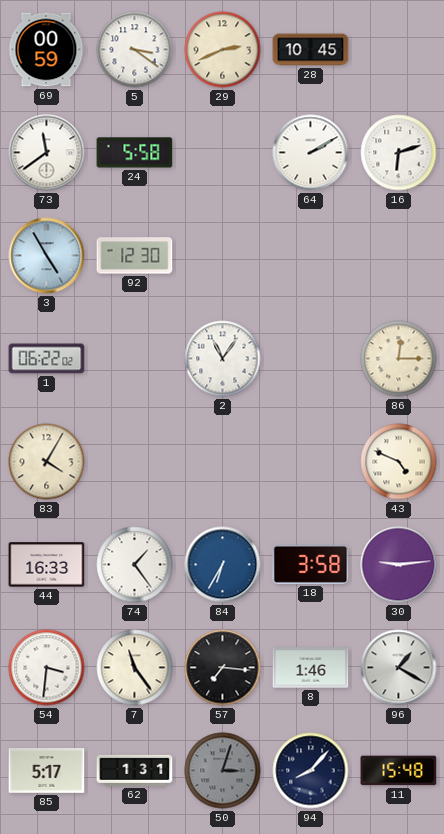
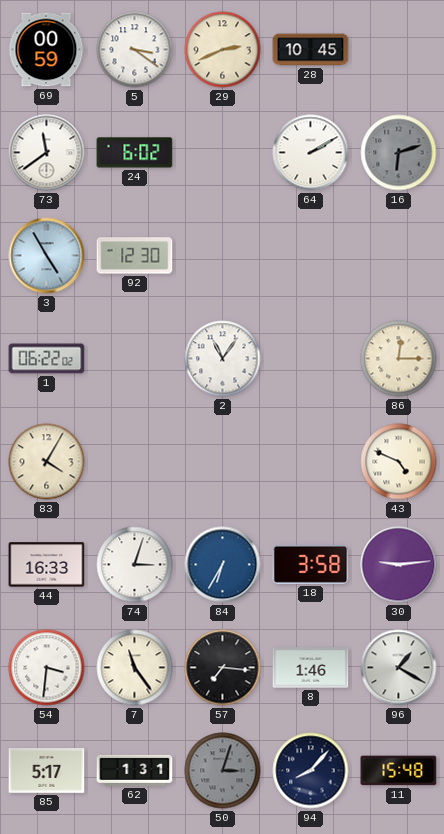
24: 5:58 -> 6:02
16 dial: white -> grey
74: 1:24 -> 3:03
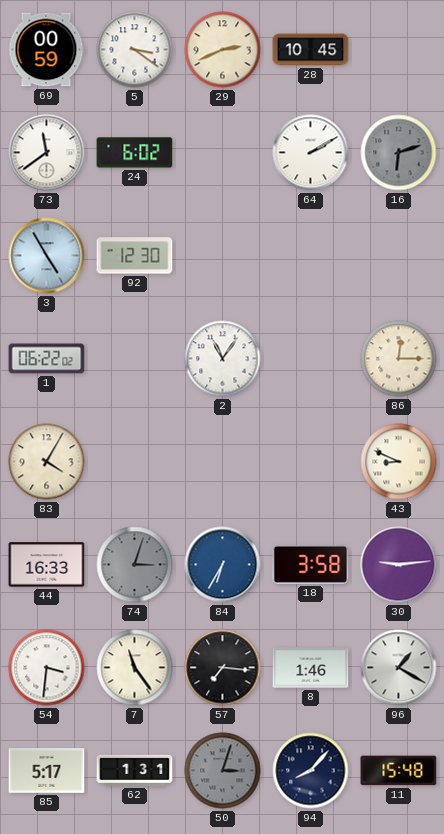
43: 4:49 -> 8:49
74 dial: white -> grey
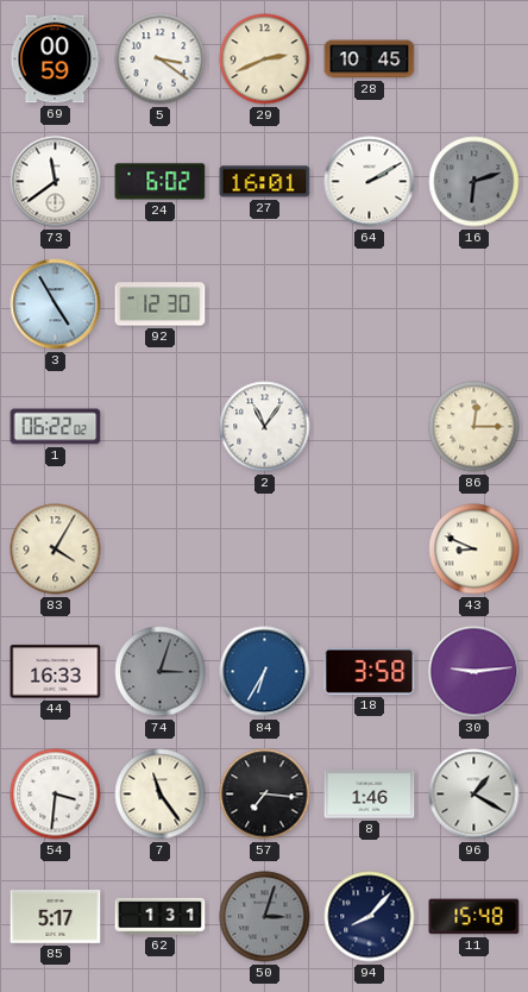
27: none -> 16:01
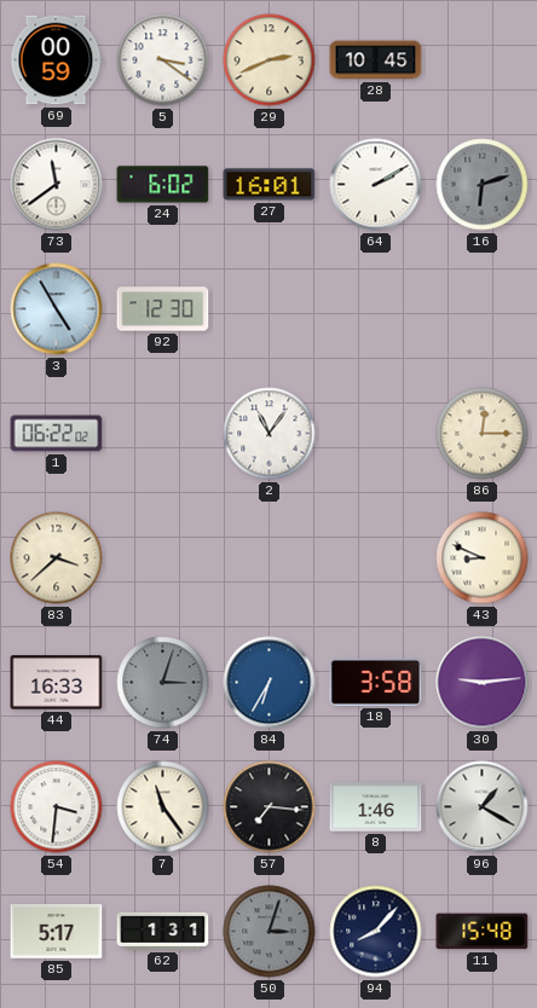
83: 4:05 -> 3:38
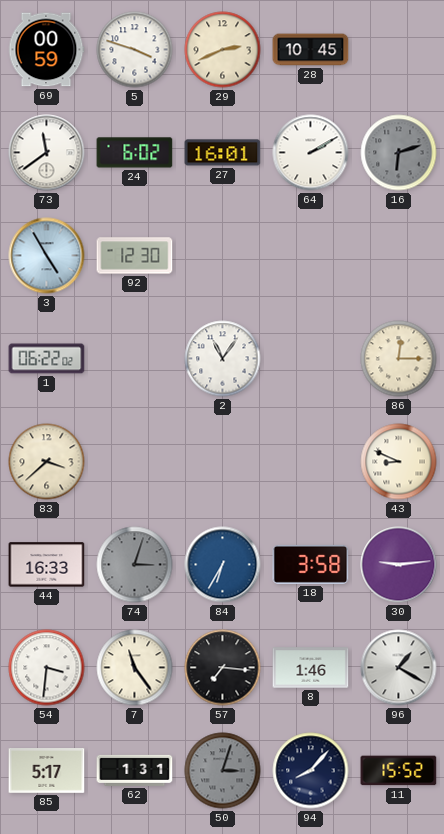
5: 3:21 -> 3:48
11: 15:48 -> 15:52
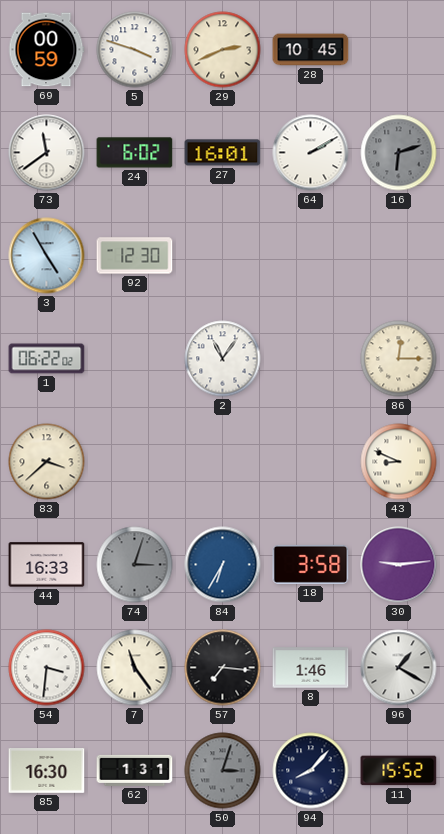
85: 5:17 -> 16:30
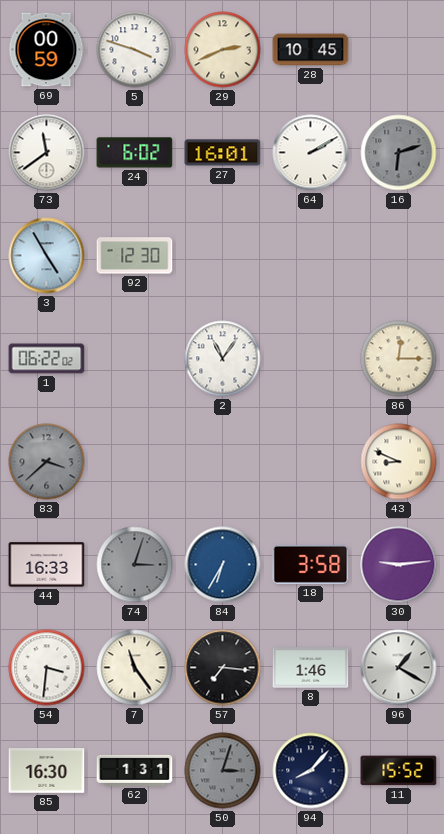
83 dial: cream -> grey
